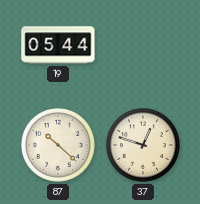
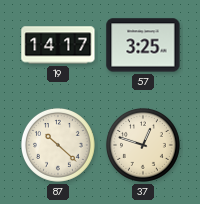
19: 05:44 -> 14:17
57: none -> 3:25
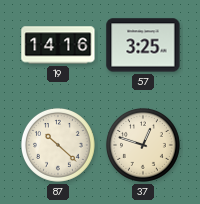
19: 14:17 -> 14:16
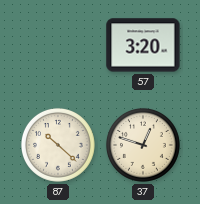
19: 14:16 -> none
57: 3:25 -> 3:20
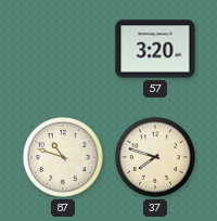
87: 10:22 -> 10:48
37: 12:48 -> 7:48
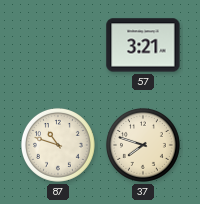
57: 3:20 -> 3:21
